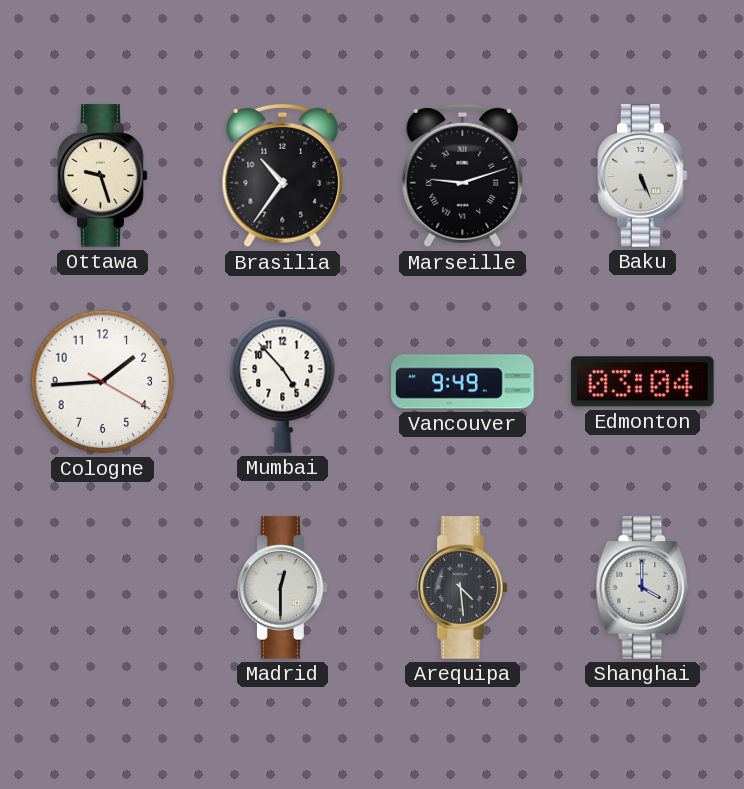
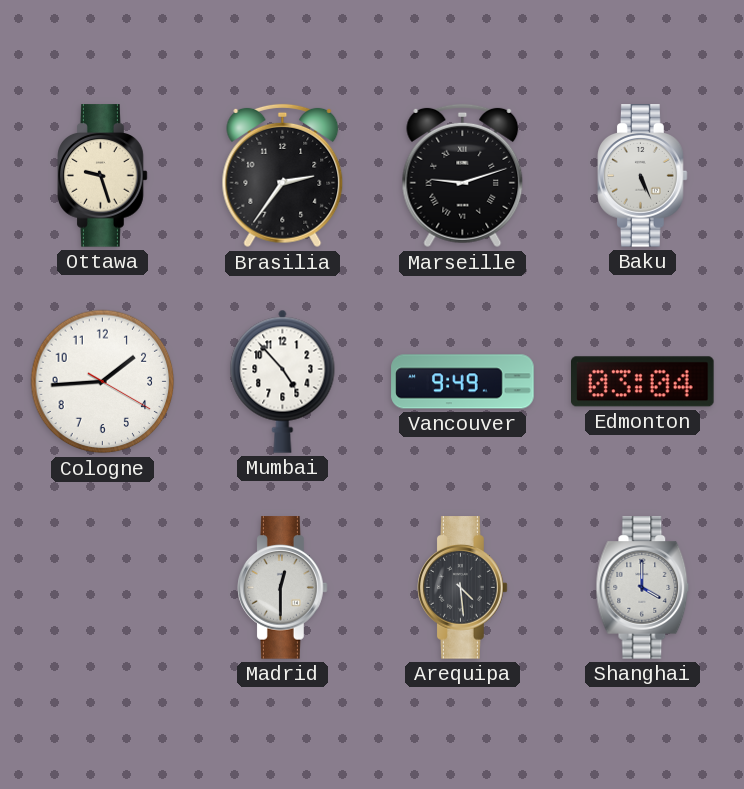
Brasilia: 10:36 -> 2:36
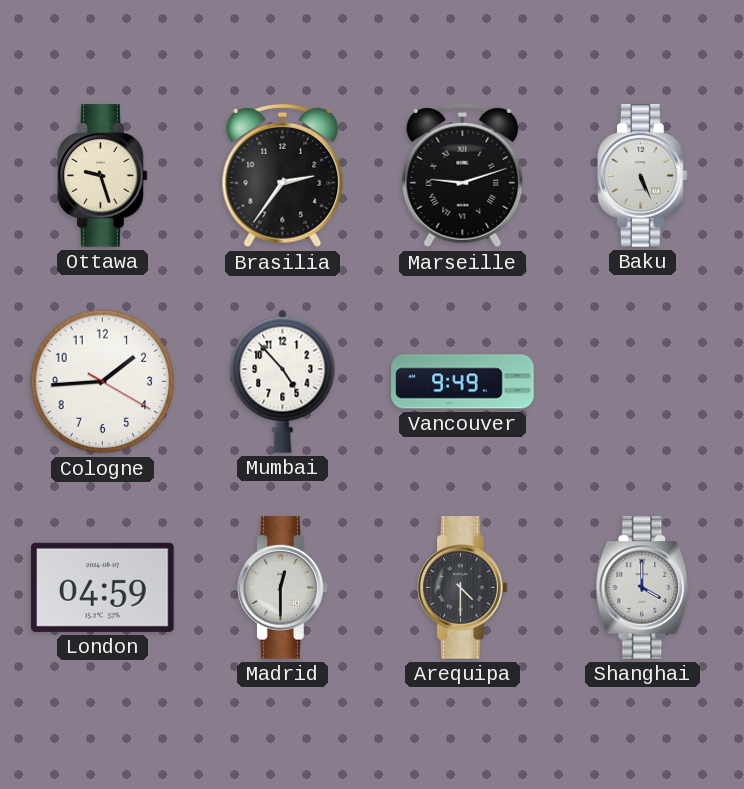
Edmonton: 03:04 -> none
London: none -> 04:59
Arequipa: 4:29 -> 4:30
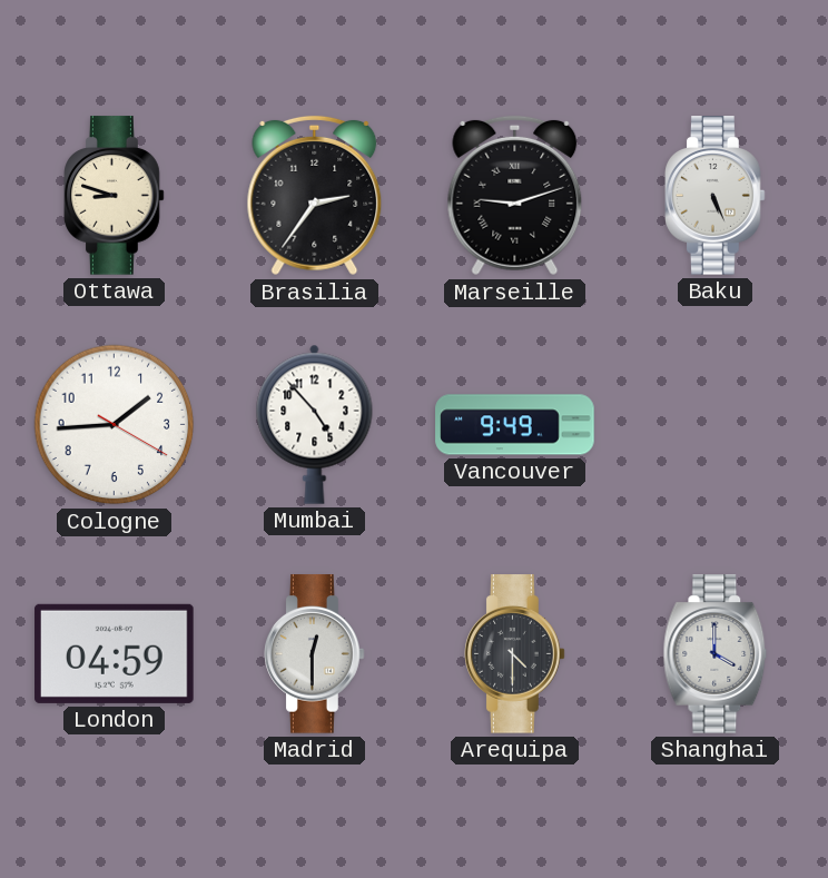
Ottawa: 9:27 -> 8:48
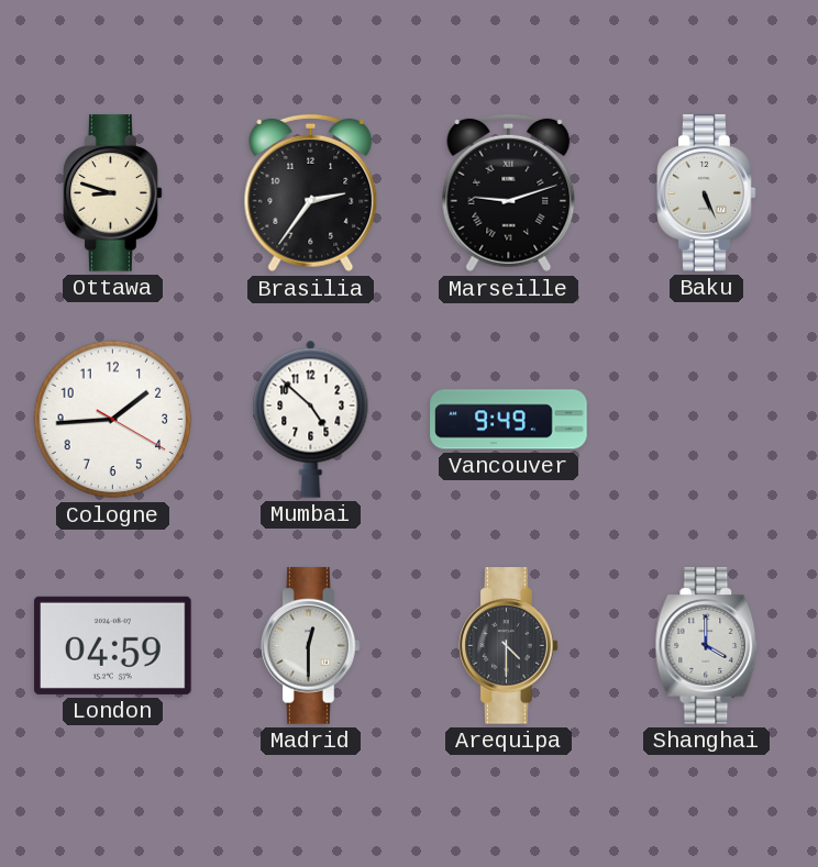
Mumbai: 4:53 -> 4:52
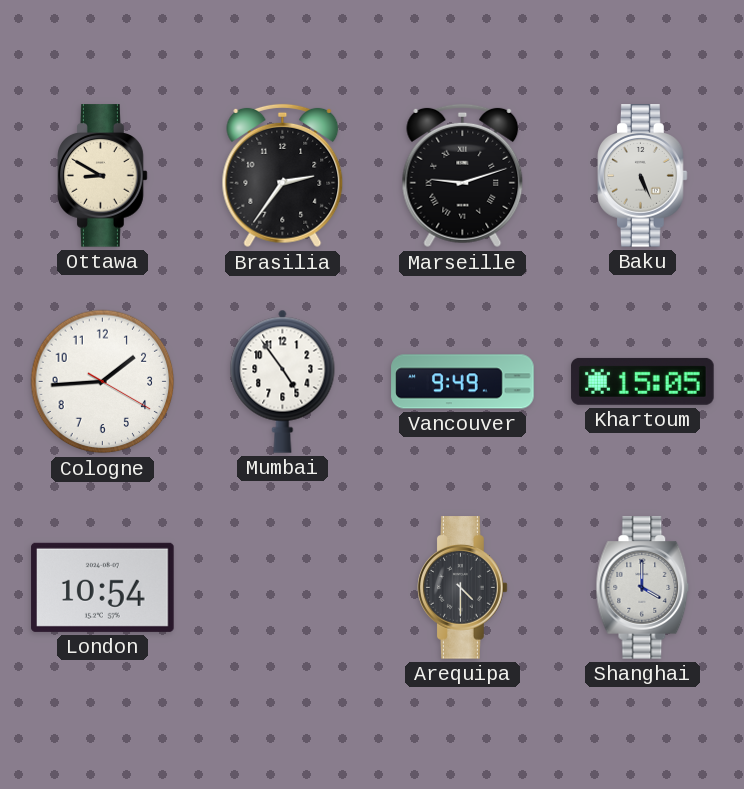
Ottawa: 8:48 -> 8:50
Mumbai: 4:52 -> 4:54
Khartoum: none -> 15:05
London: 04:59 -> 10:54
Madrid: 12:30 -> none
